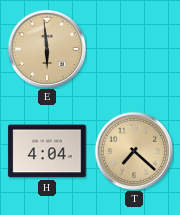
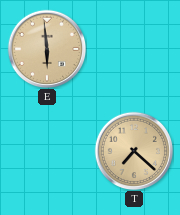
H: 4:04 -> none
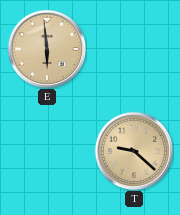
T: 7:22 -> 9:22
